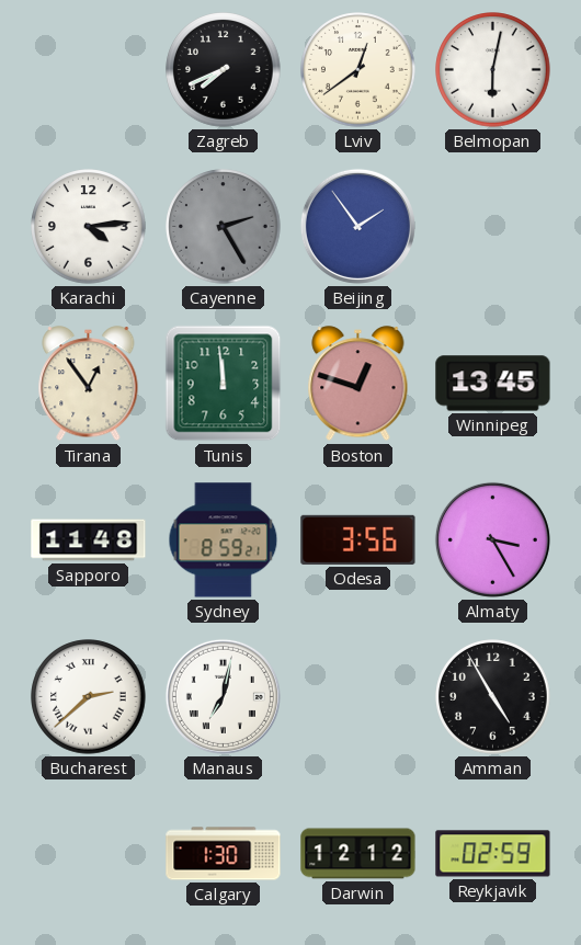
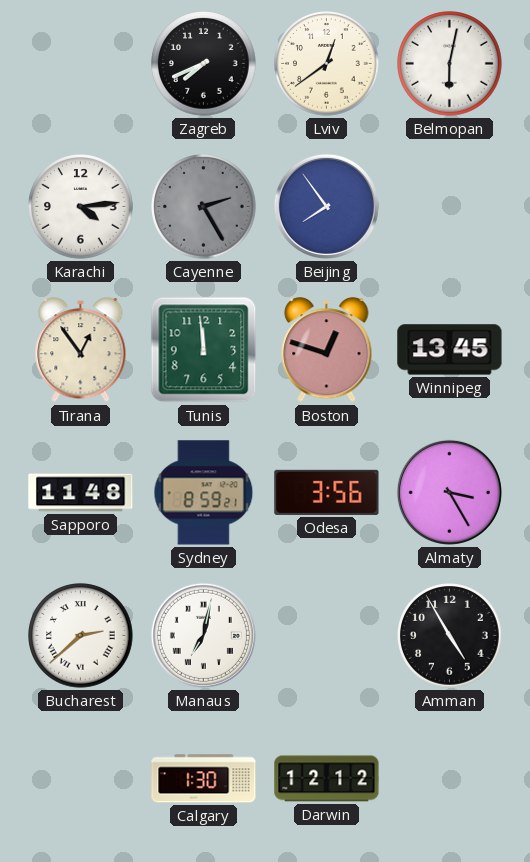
Beijing: 1:54 -> 7:54
Reykjavik: 02:59 -> none
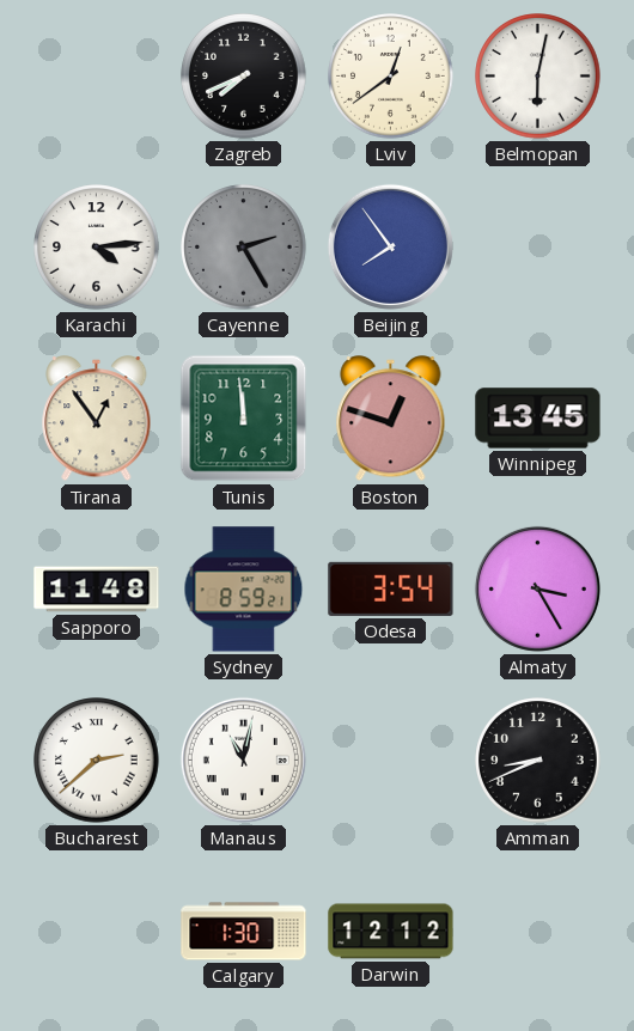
Odesa: 3:56 -> 3:54
Manaus: 7:02 -> 11:02
Amman: 4:55 -> 8:41
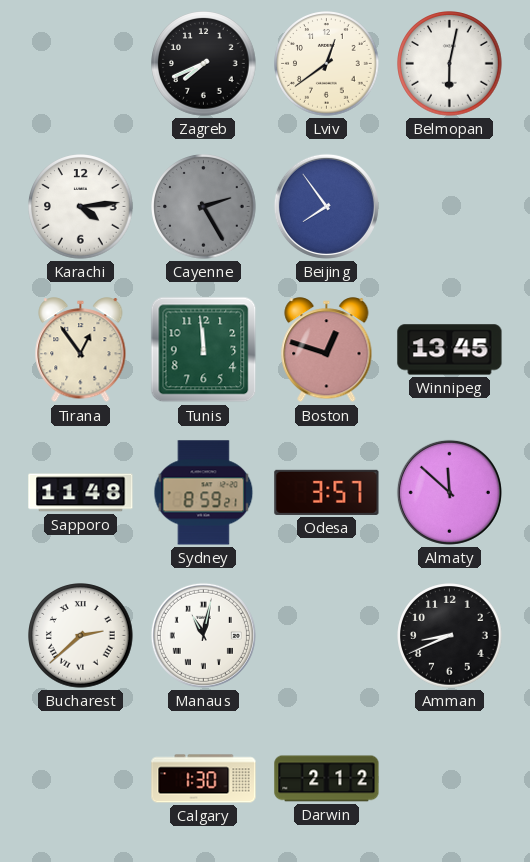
Odesa: 3:54 -> 3:57
Almaty: 3:25 -> 11:52
Darwin: 12:12 -> 2:12
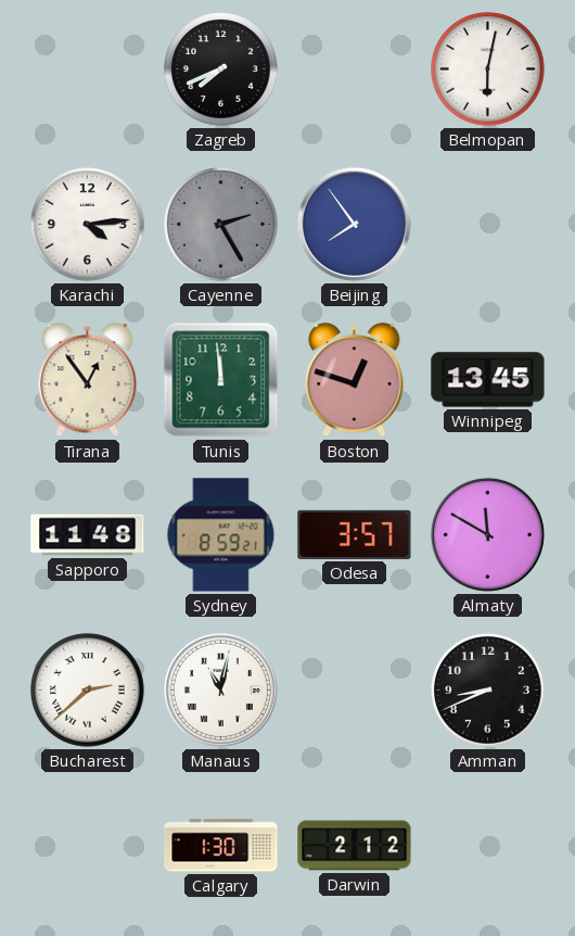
Lviv: 12:39 -> none
Almaty: 11:52 -> 11:50
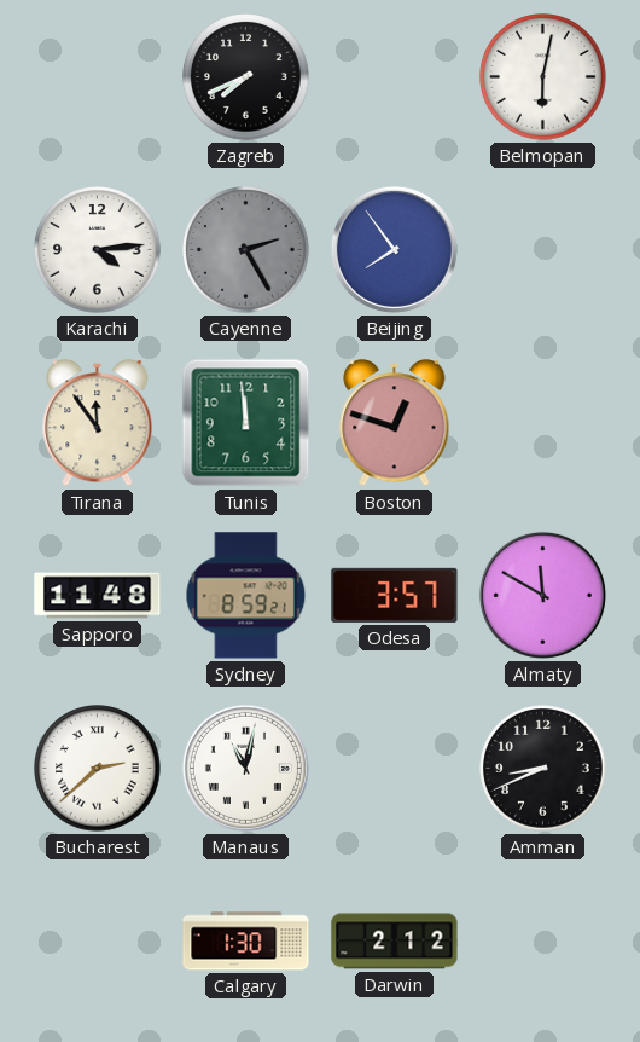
Tirana: 12:54 -> 11:54
Winnipeg: 13:45 -> none
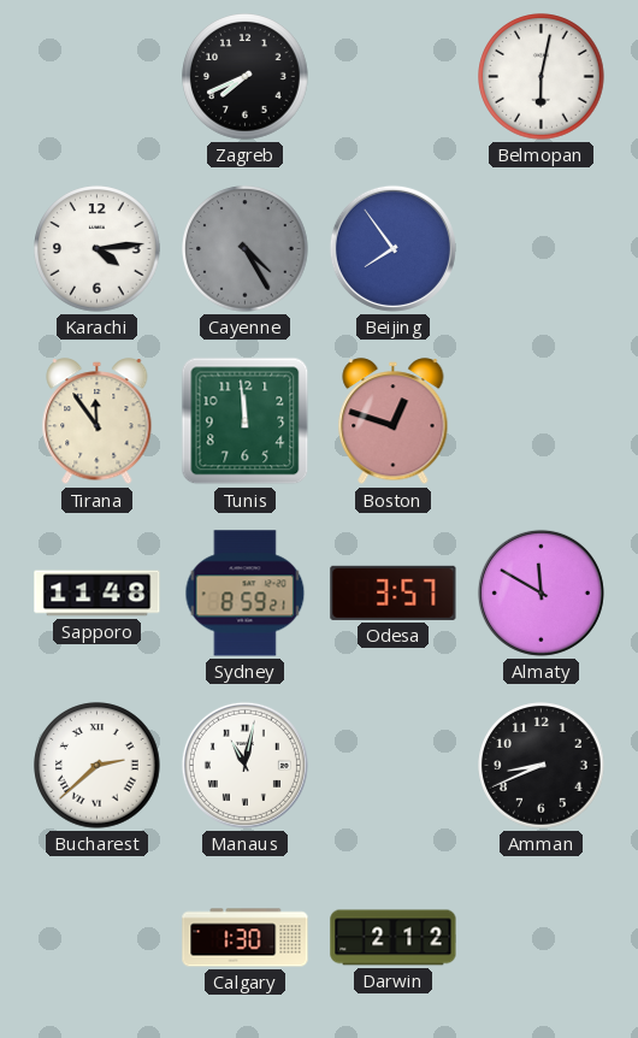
Cayenne: 2:25 -> 4:25
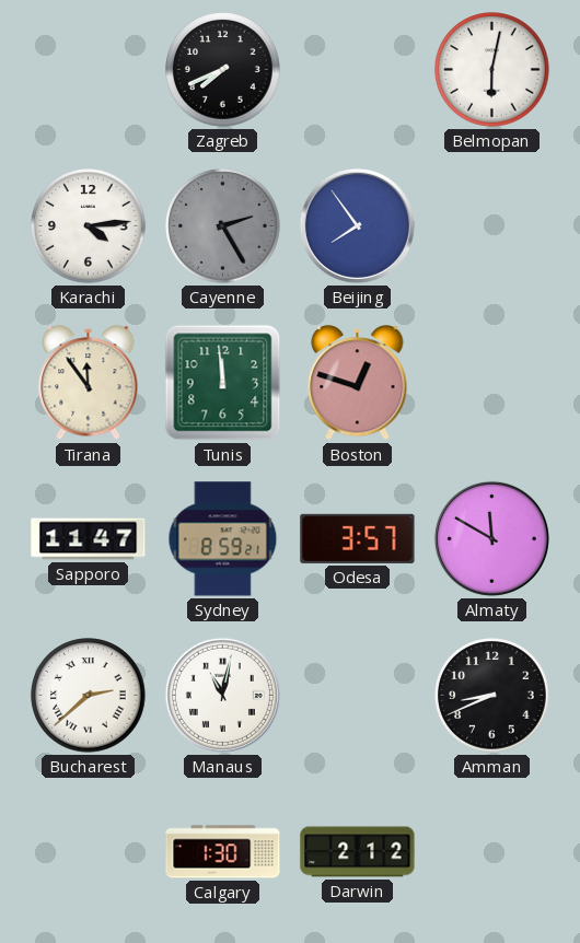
Cayenne: 4:25 -> 2:25
Sapporo: 11:48 -> 11:47
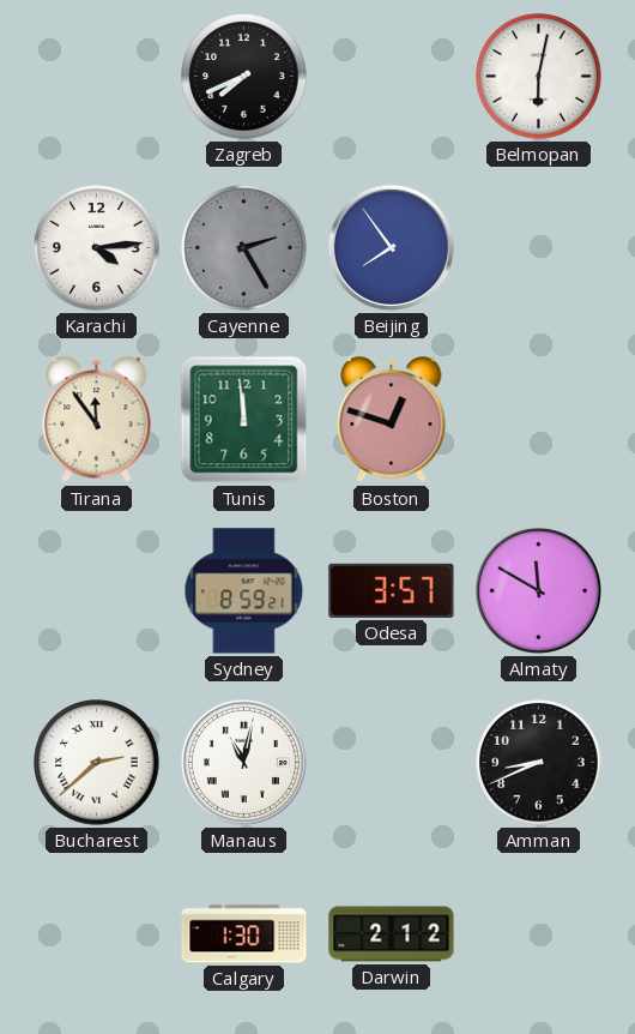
Sapporo: 11:47 -> none
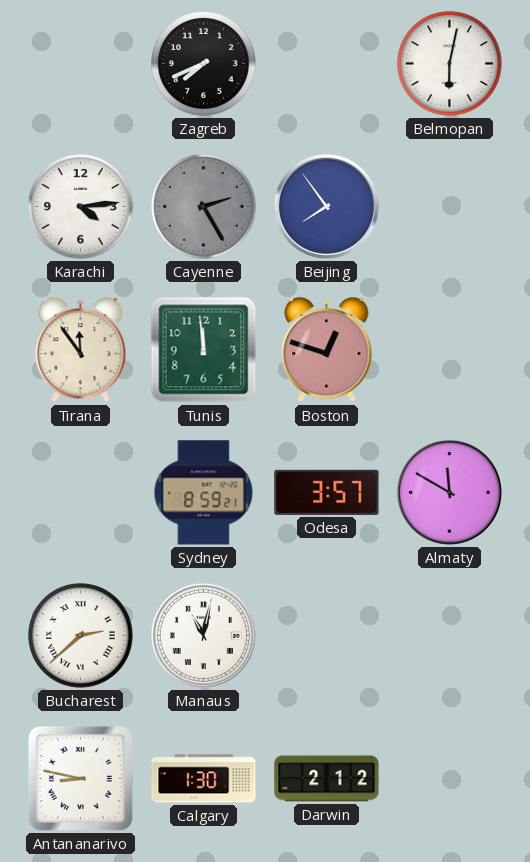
Amman: 8:41 -> none
Antananarivo: none -> 8:47
